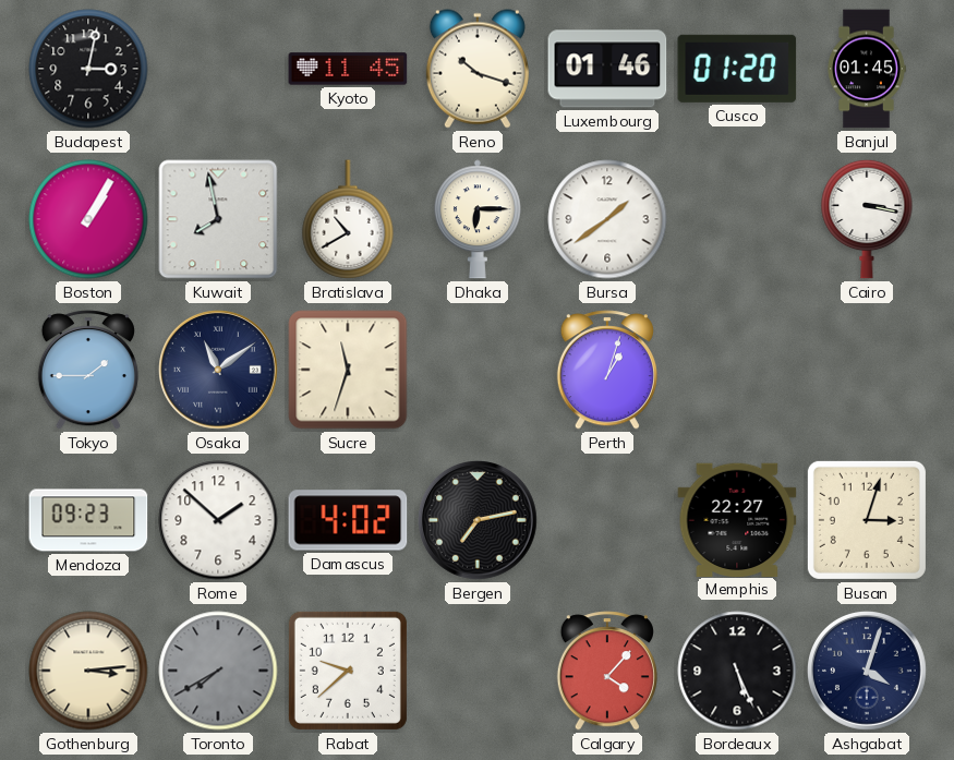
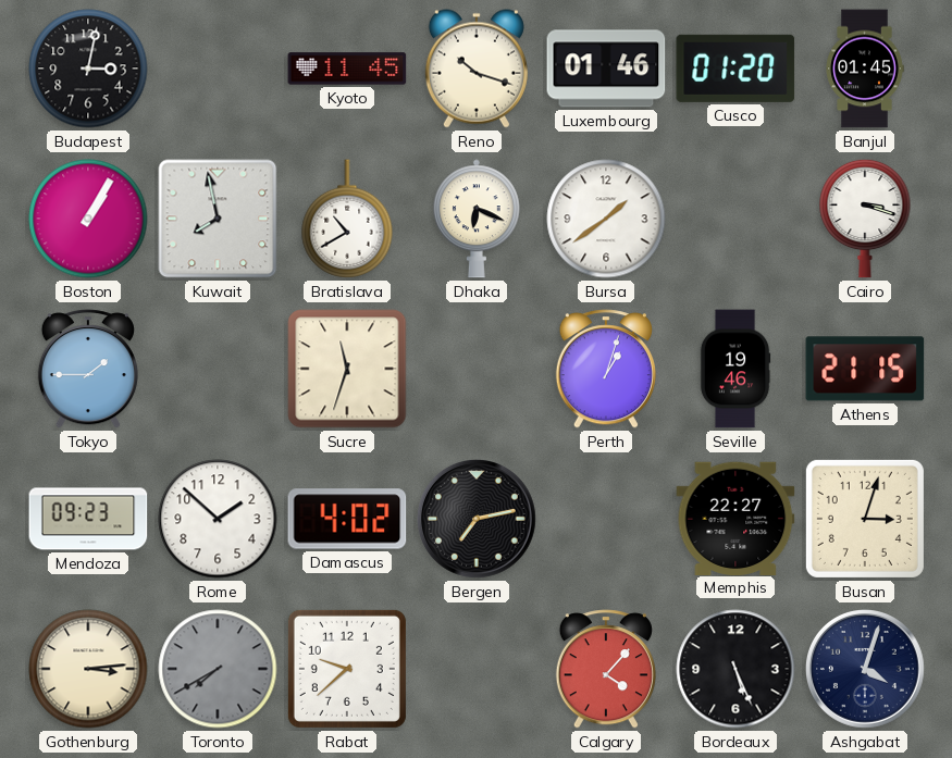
Dhaka: 6:15 -> 6:19
Cairo: 3:17 -> 3:18
Osaka: 11:09 -> none
Seville: none -> 19:46
Athens: none -> 21:15
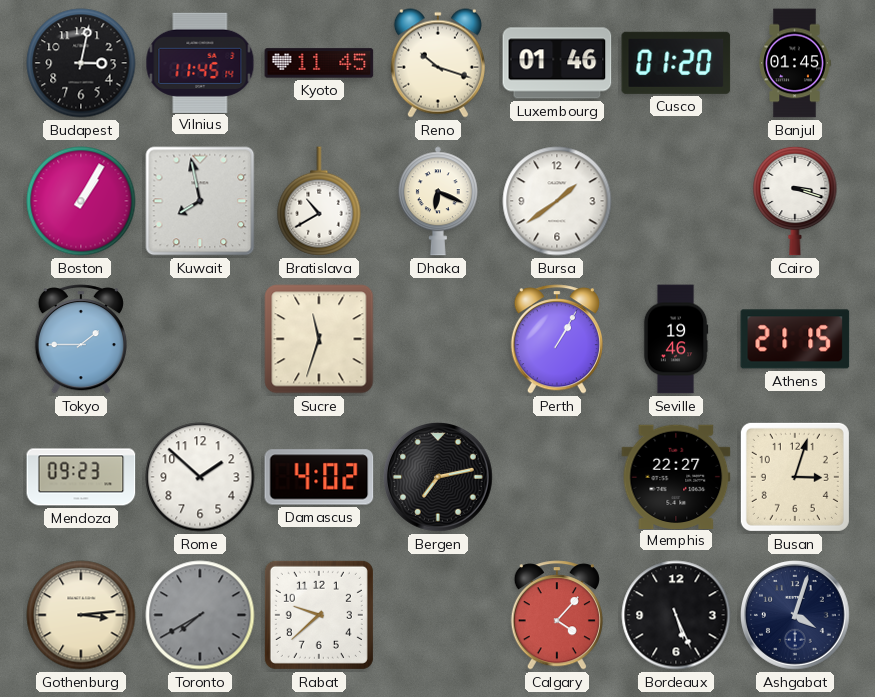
Vilnius: none -> 11:45
Perth: 1:03 -> 1:05
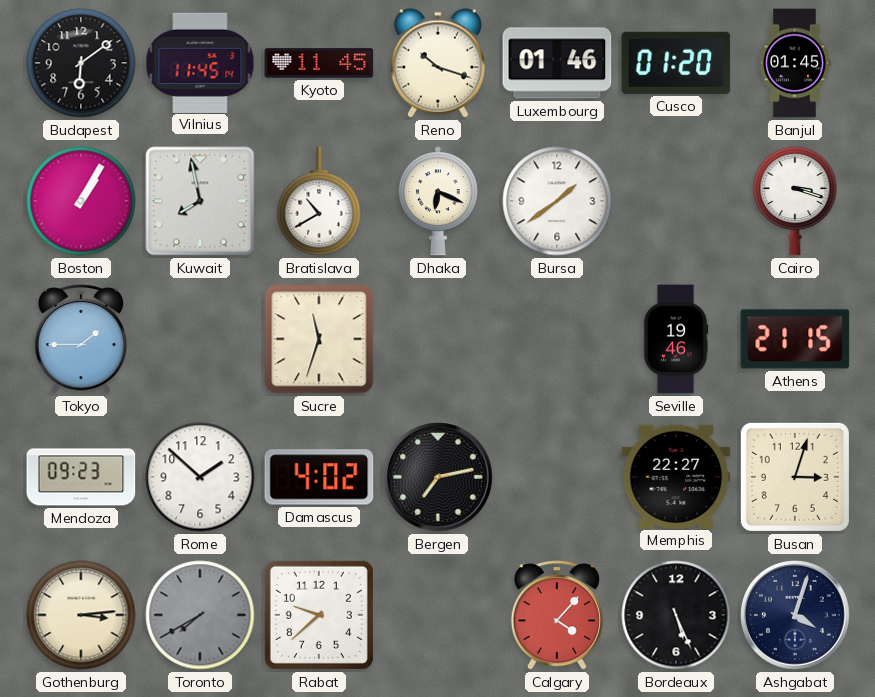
Budapest: 3:02 -> 6:09
Perth: 1:05 -> none
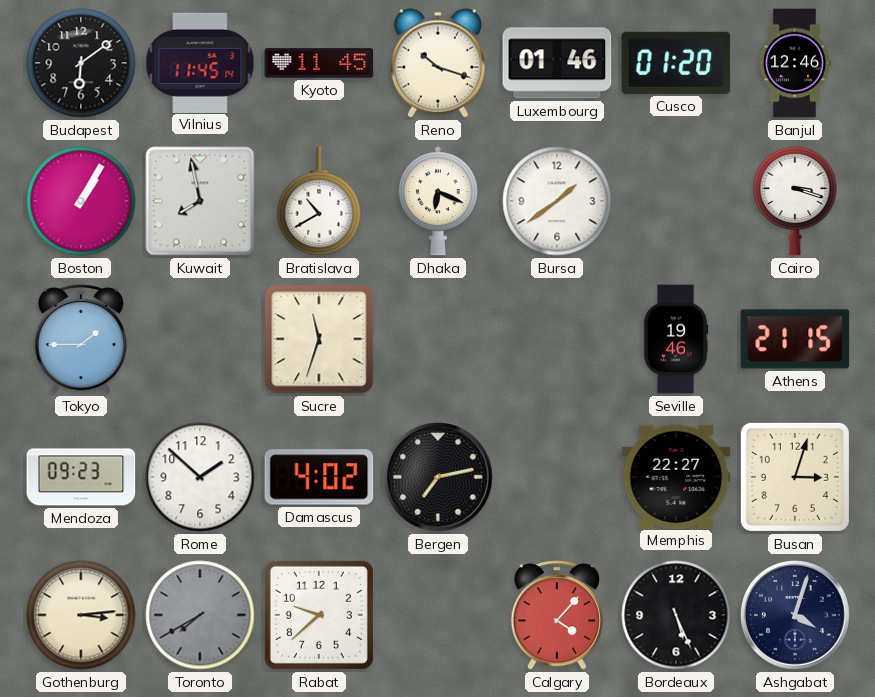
Banjul: 01:45 -> 12:46
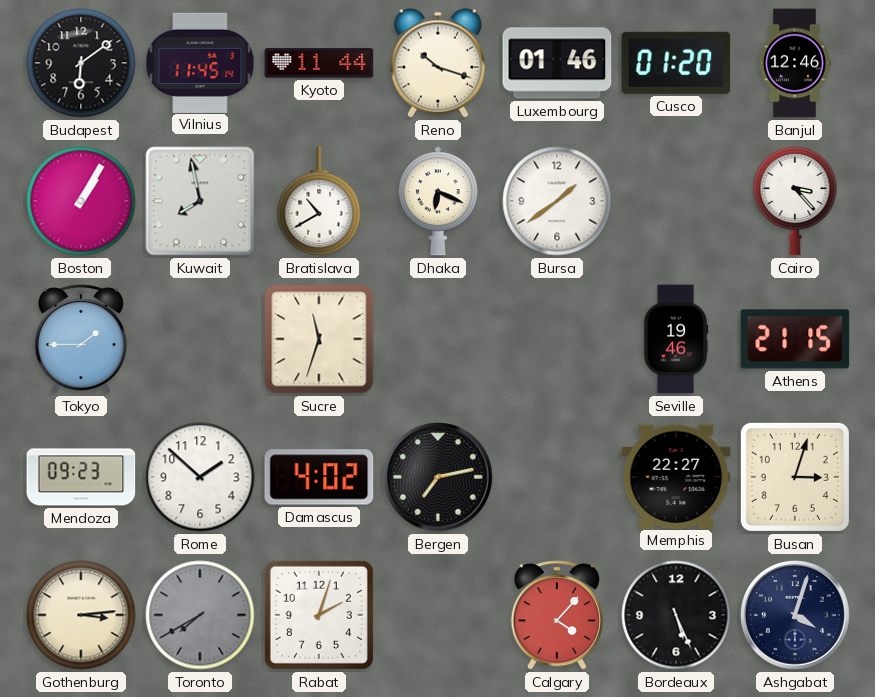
Kyoto: 11:45 -> 11:44
Cairo: 3:18 -> 3:23
Rabat: 9:38 -> 2:03
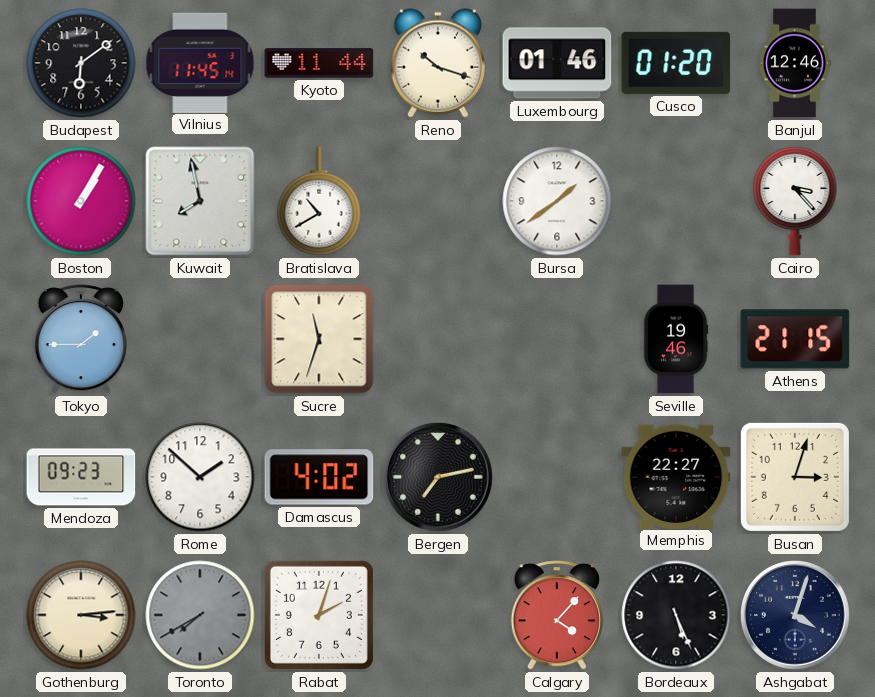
Dhaka: 6:19 -> none
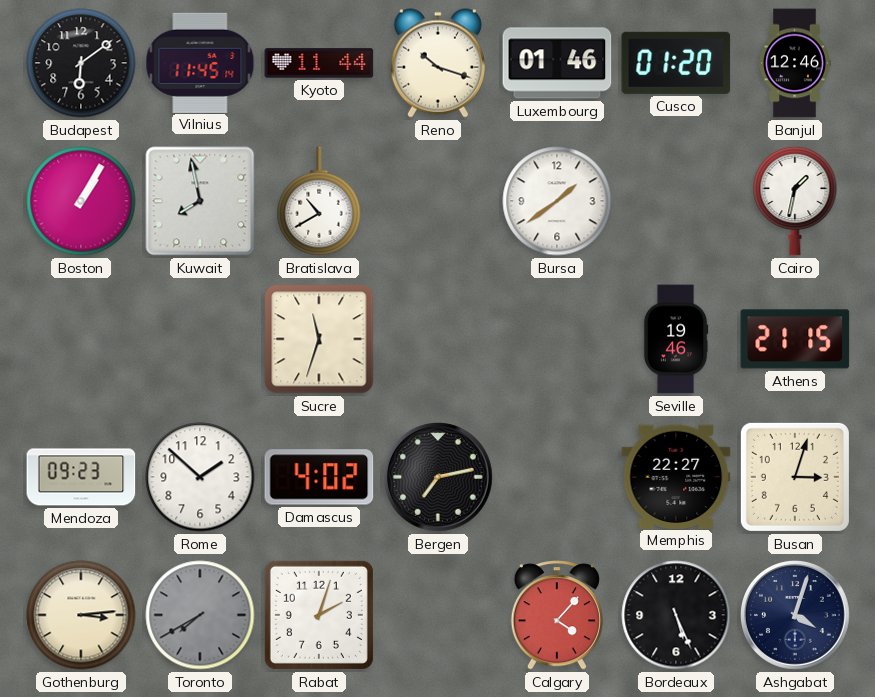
Cairo: 3:23 -> 1:32
Tokyo: 1:45 -> none
